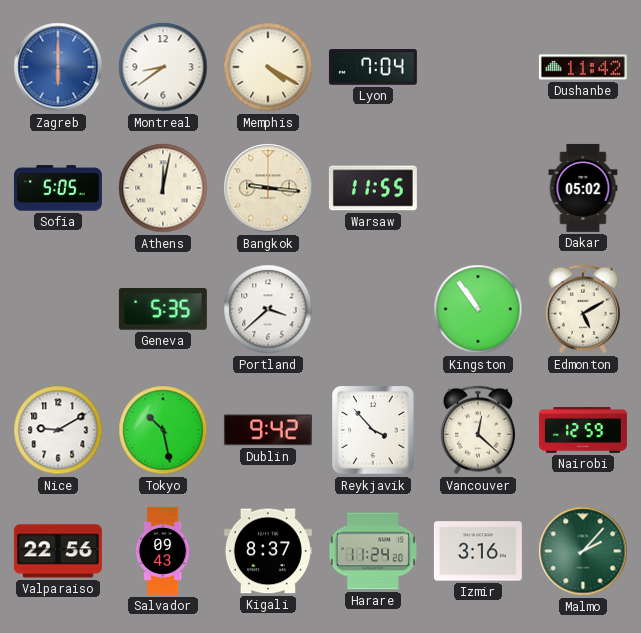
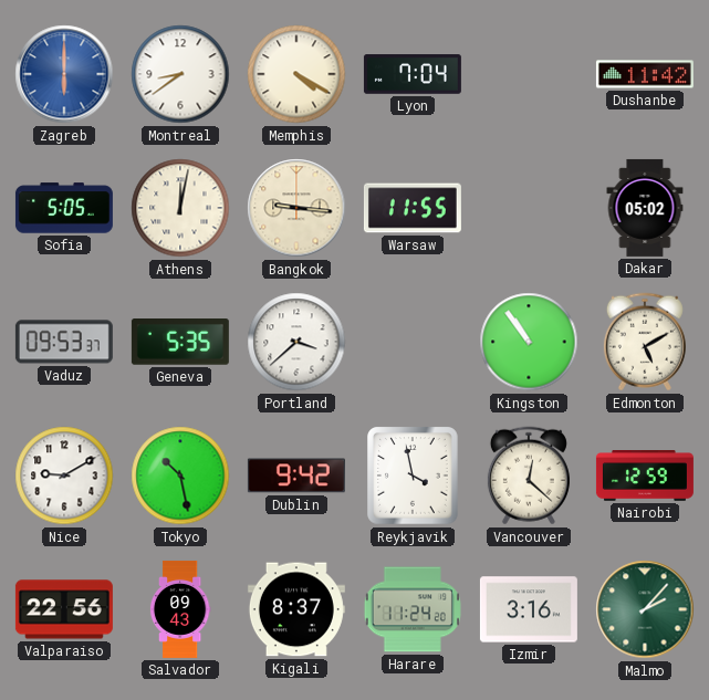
Vaduz: none -> 09:53
Reykjavik: 3:53 -> 3:58
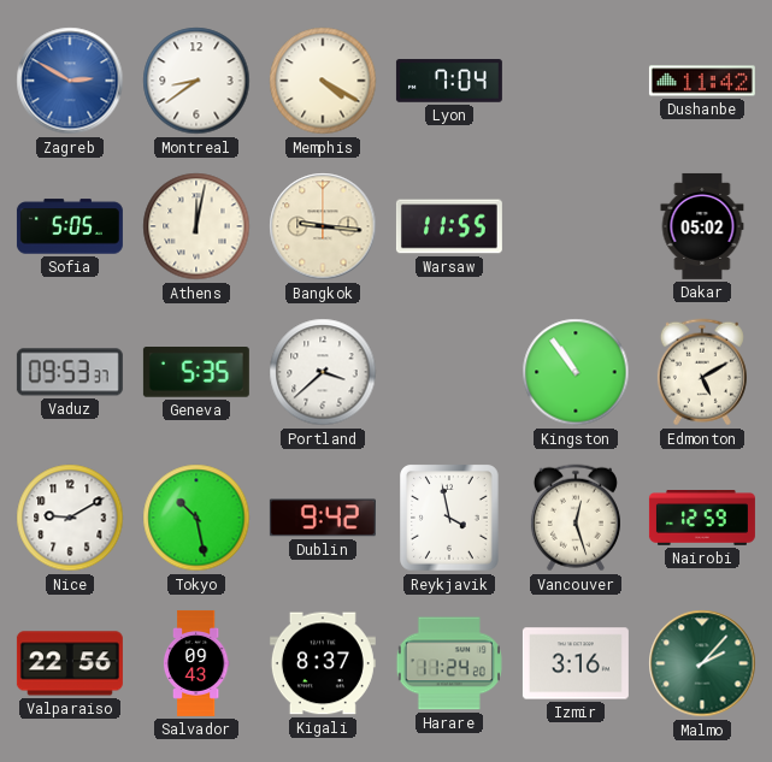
Zagreb: 6:00 -> 2:50
Vancouver: 12:22 -> 12:27
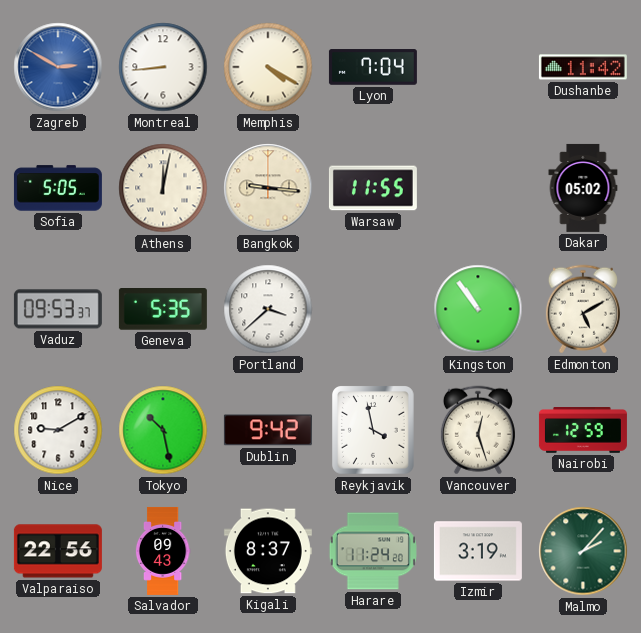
Montreal: 8:39 -> 8:44
Izmir: 3:16 -> 3:19
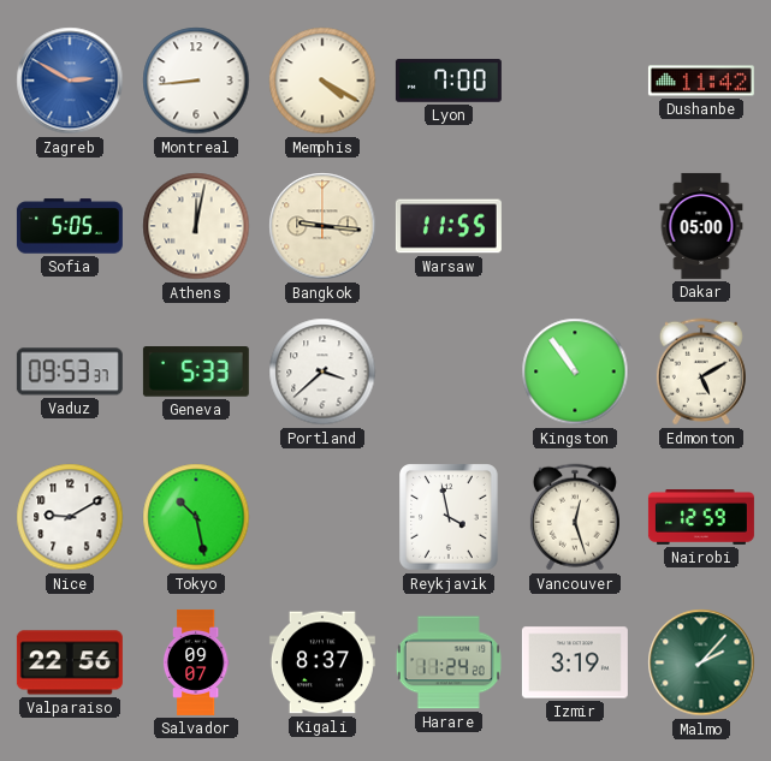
Lyon: 7:04 -> 7:00
Dakar: 05:02 -> 05:00
Geneva: 5:35 -> 5:33
Dublin: 9:42 -> none
Salvador: 09:43 -> 09:07
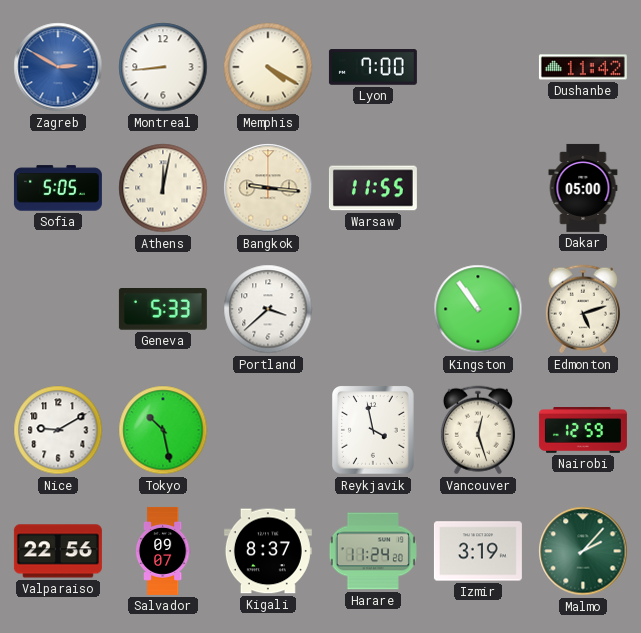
Vaduz: 09:53 -> none
Edmonton: 5:10 -> 5:12
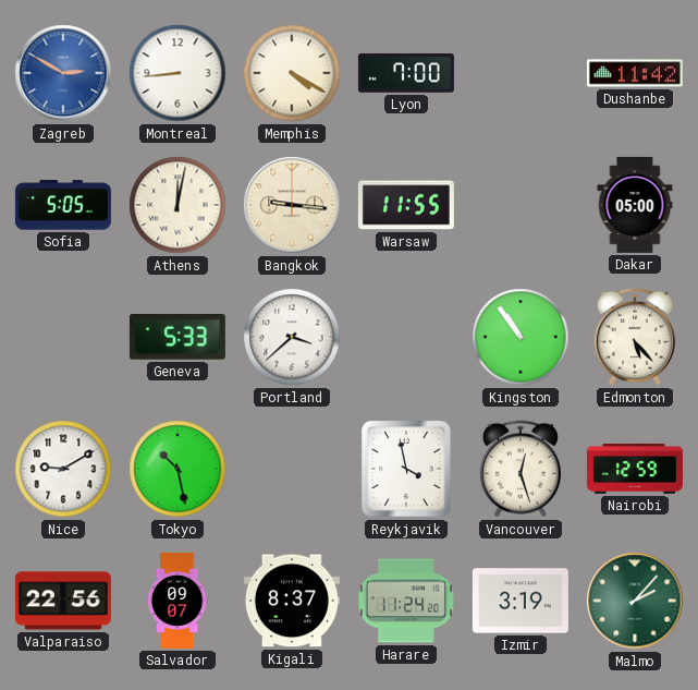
Edmonton: 5:12 -> 5:23
